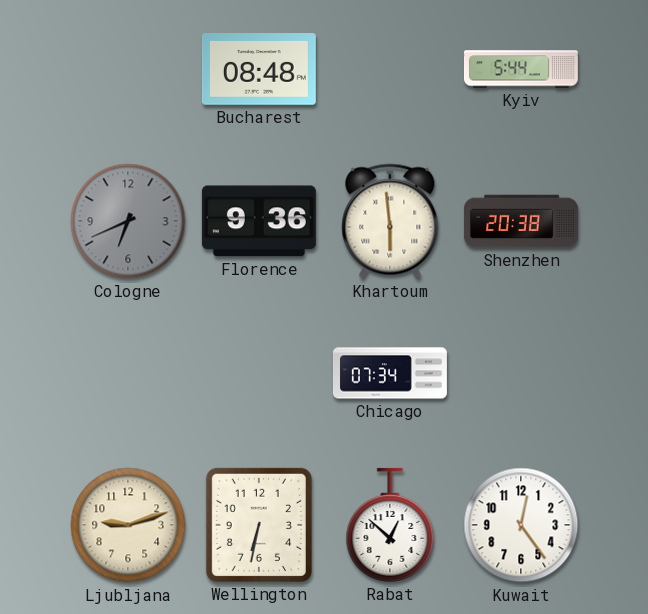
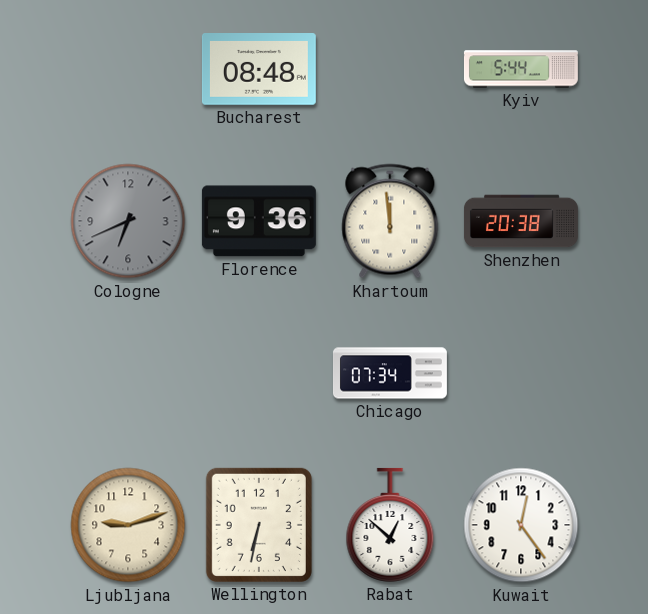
Khartoum: 5:59 -> 11:59
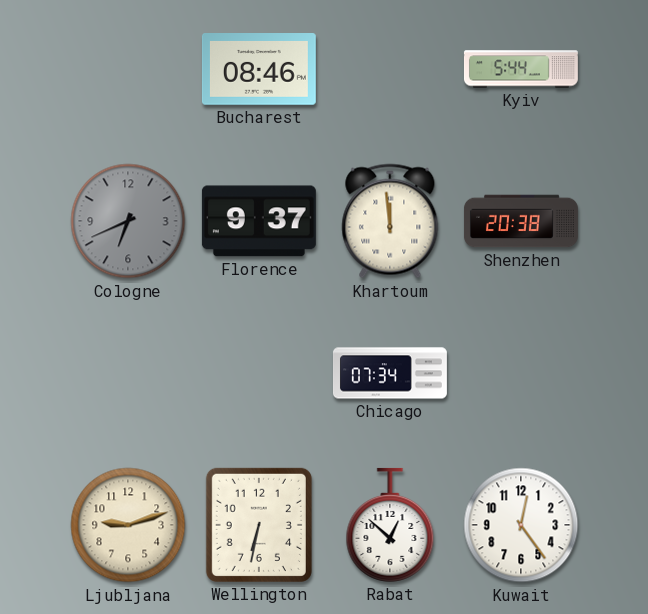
Bucharest: 08:48 -> 08:46
Florence: 9:36 -> 9:37
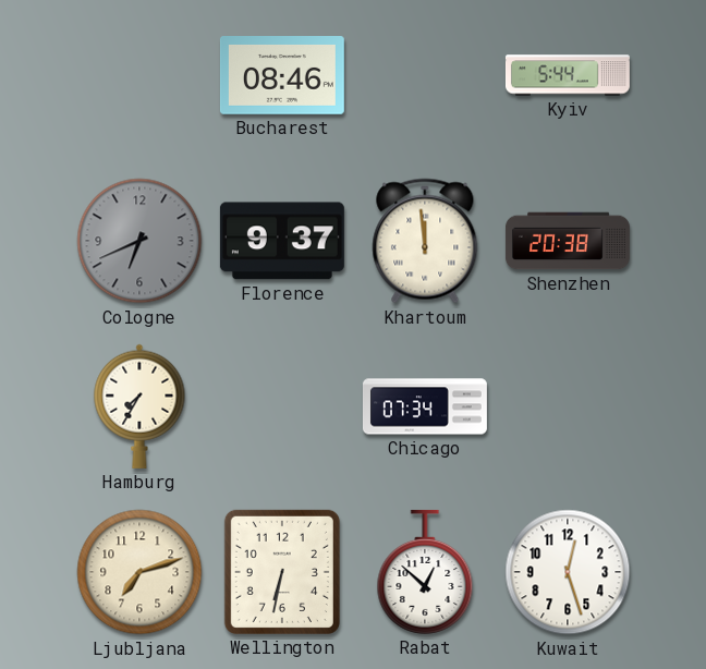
Hamburg: none -> 7:35
Ljubljana: 9:12 -> 7:12
Kuwait: 12:24 -> 12:27
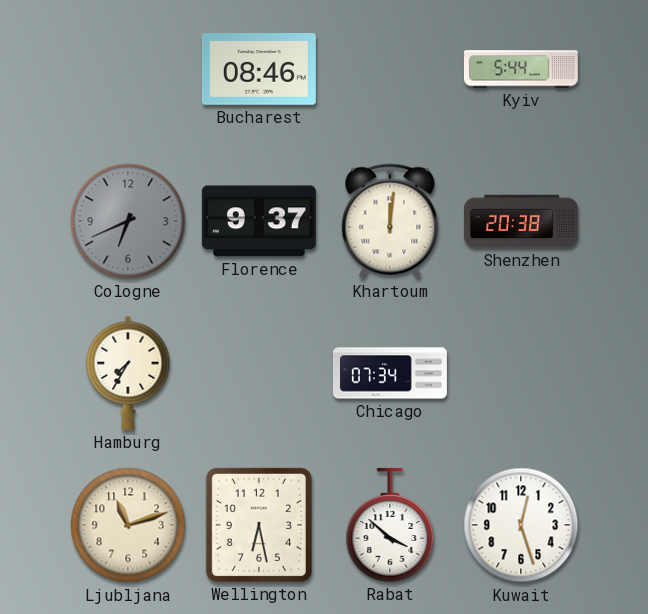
Khartoum: 11:59 -> 12:01
Ljubljana: 7:12 -> 11:12
Wellington: 6:32 -> 6:28
Rabat: 12:52 -> 3:52
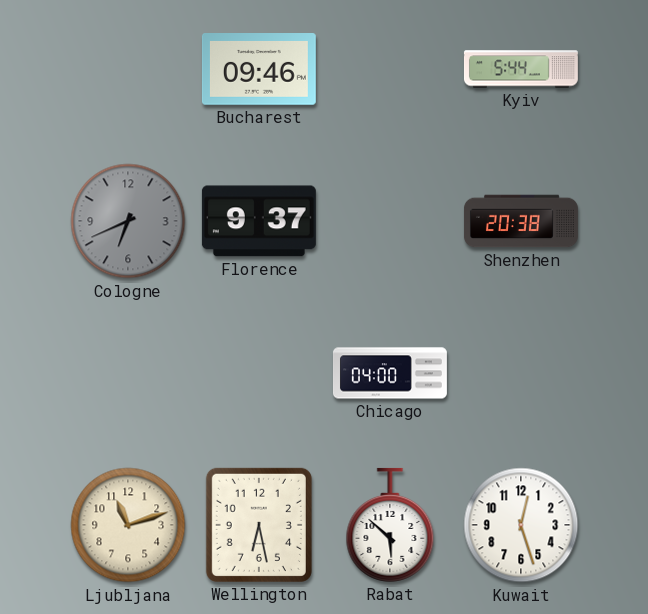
Bucharest: 08:46 -> 09:46
Khartoum: 12:01 -> none
Hamburg: 7:35 -> none
Chicago: 07:34 -> 04:00
Rabat: 3:52 -> 5:52
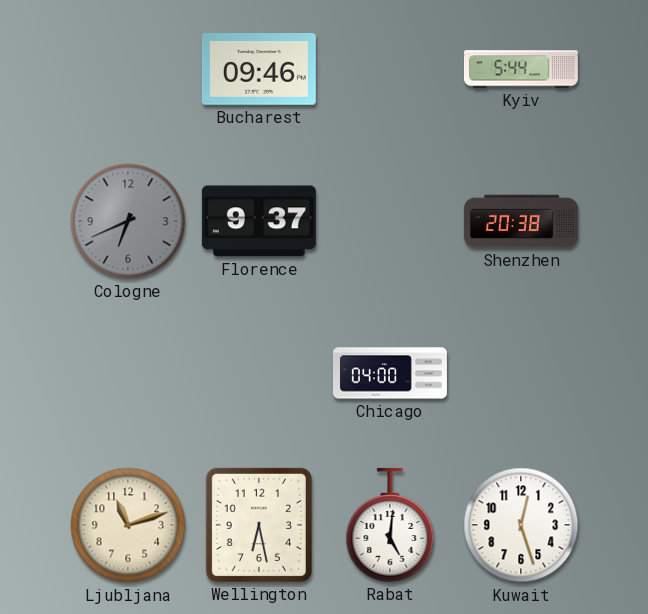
Rabat: 5:52 -> 5:01
